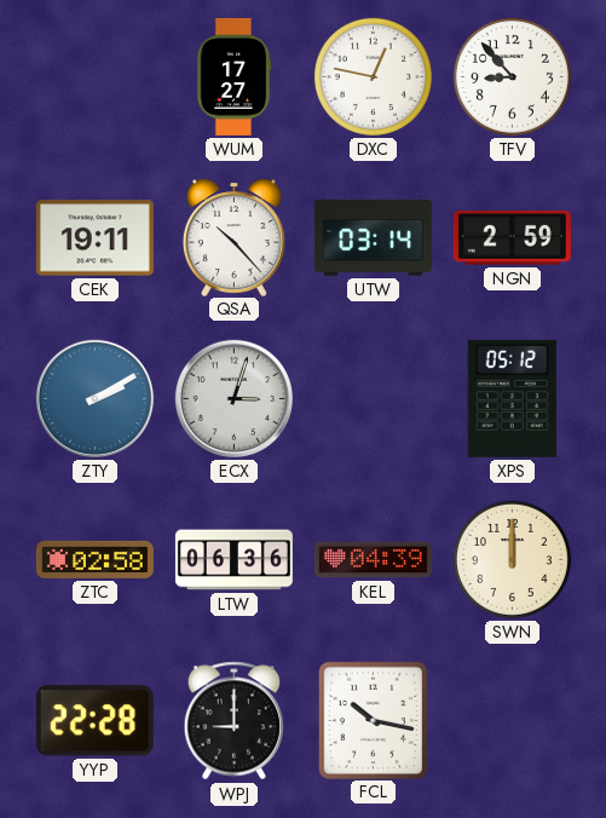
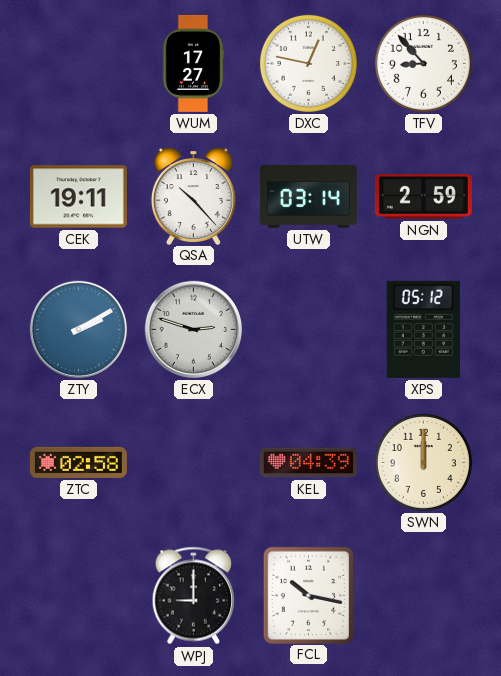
ECX: 3:03 -> 2:48
LTW: 06:36 -> none
YYP: 22:28 -> none
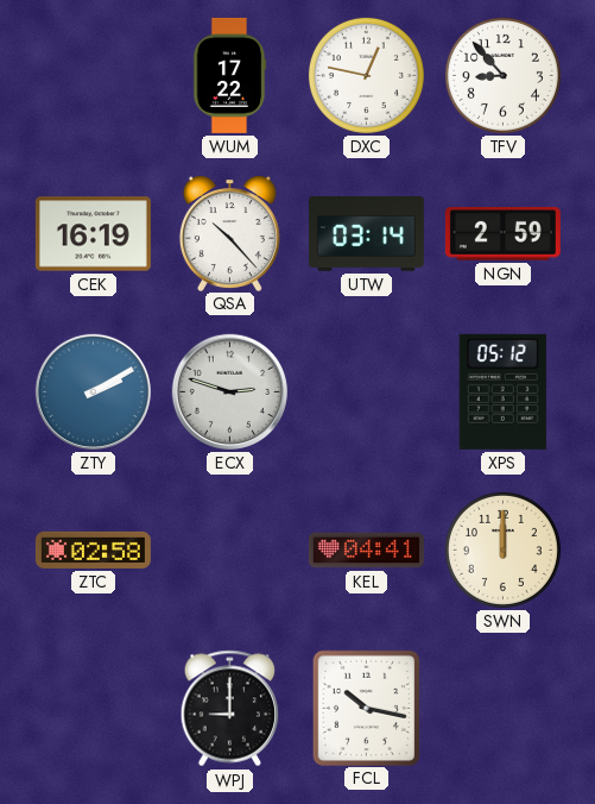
WUM: 17:27 -> 17:22
CEK: 19:11 -> 16:19
KEL: 04:39 -> 04:41
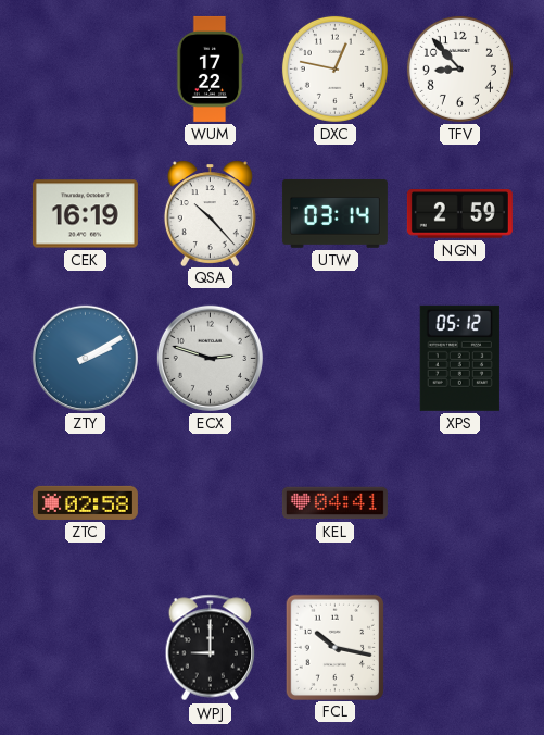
SWN: 12:00 -> none
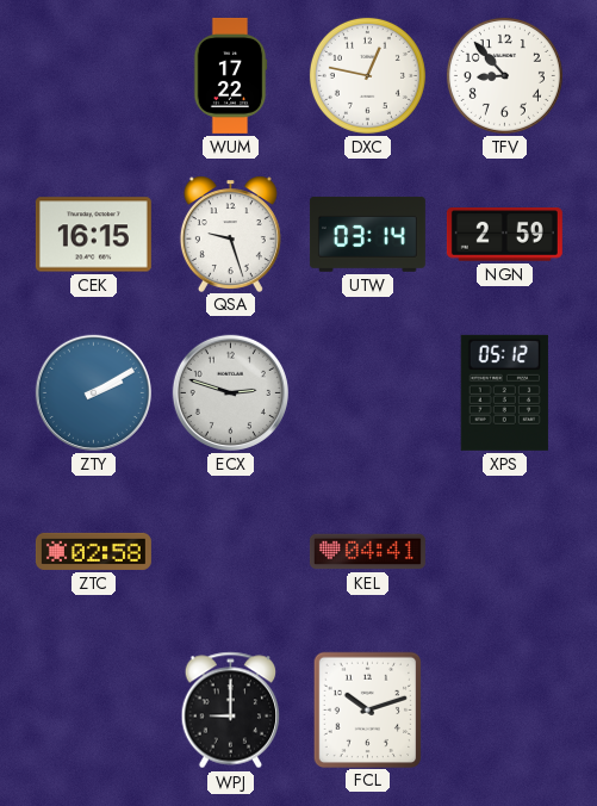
CEK: 16:19 -> 16:15
QSA: 10:23 -> 9:27
FCL: 10:17 -> 10:12
